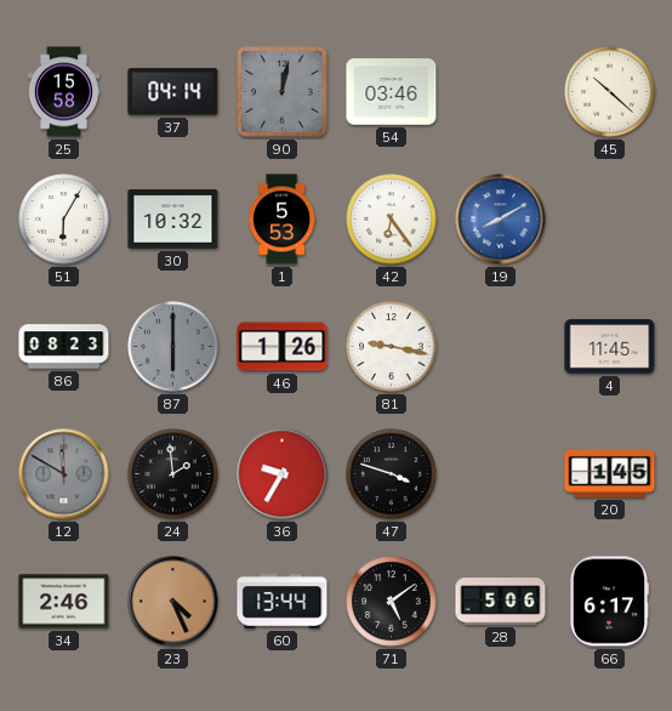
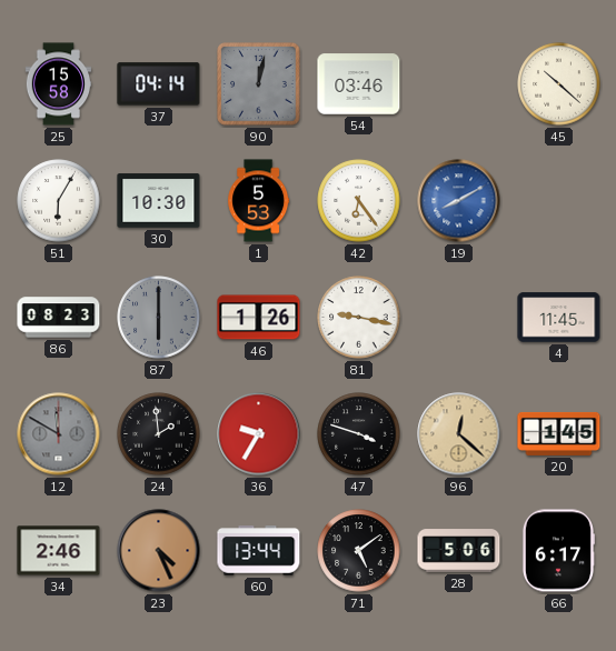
30: 10:32 -> 10:30
96: none -> 12:22
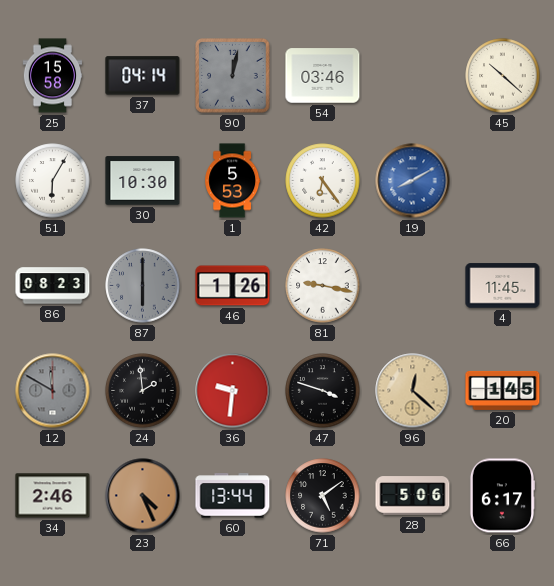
36: 9:35 -> 9:31
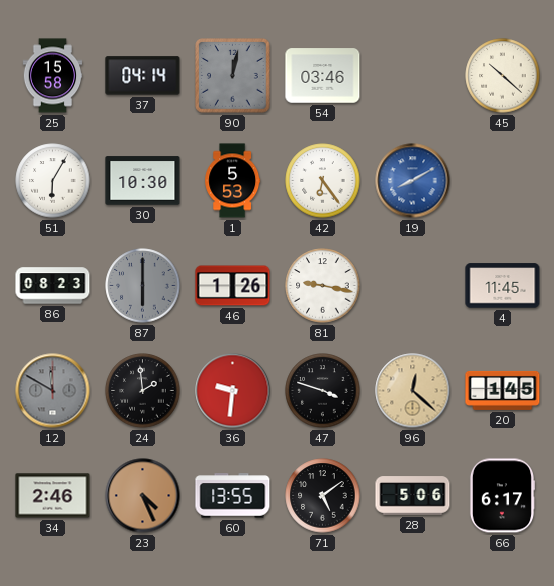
60: 13:44 -> 13:55
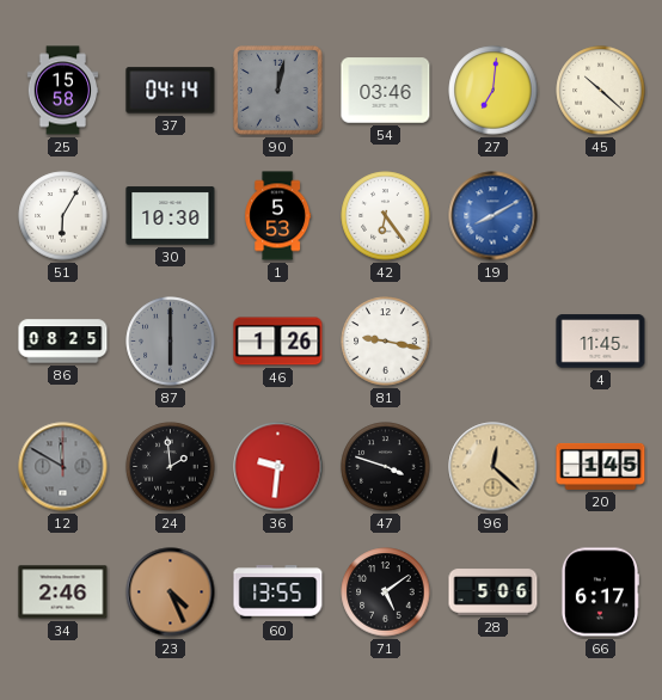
27: none -> 7:01
86: 08:23 -> 08:25
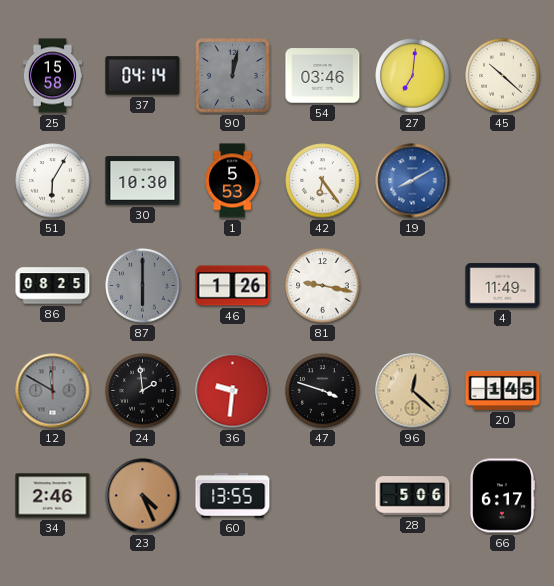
4: 11:45 -> 11:49
71: 5:09 -> none
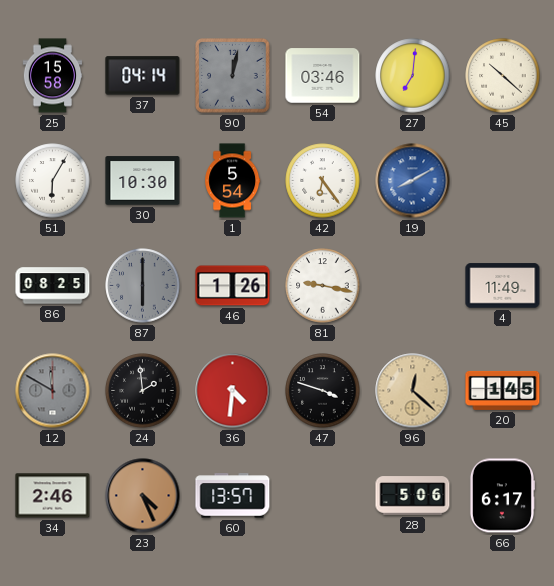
1: 5:53 -> 5:54
36: 9:31 -> 4:31
60: 13:55 -> 13:57
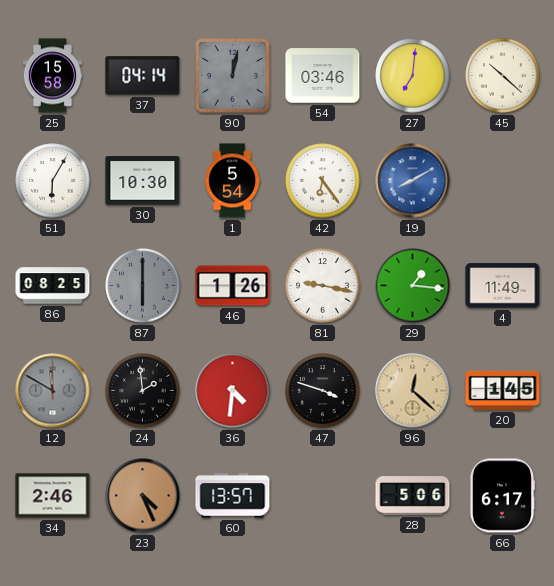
29: none -> 1:16
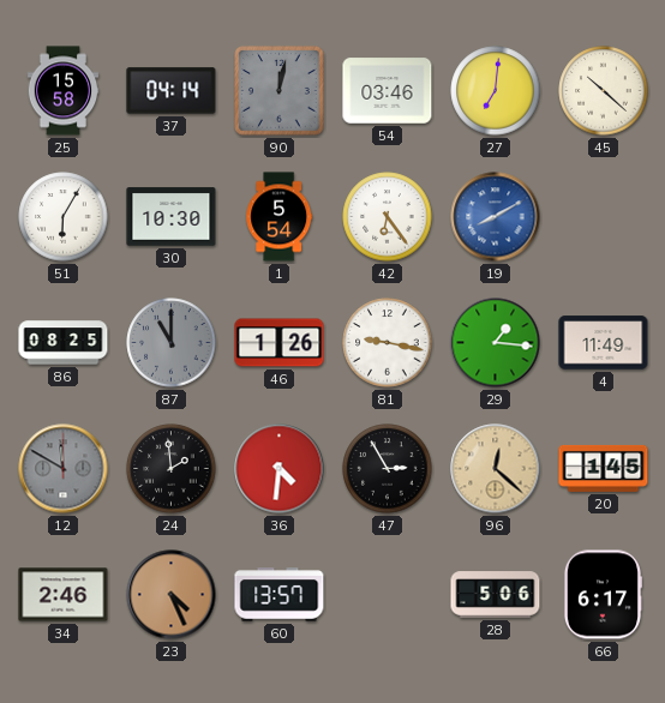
87: 6:00 -> 11:00
47: 3:48 -> 2:55
